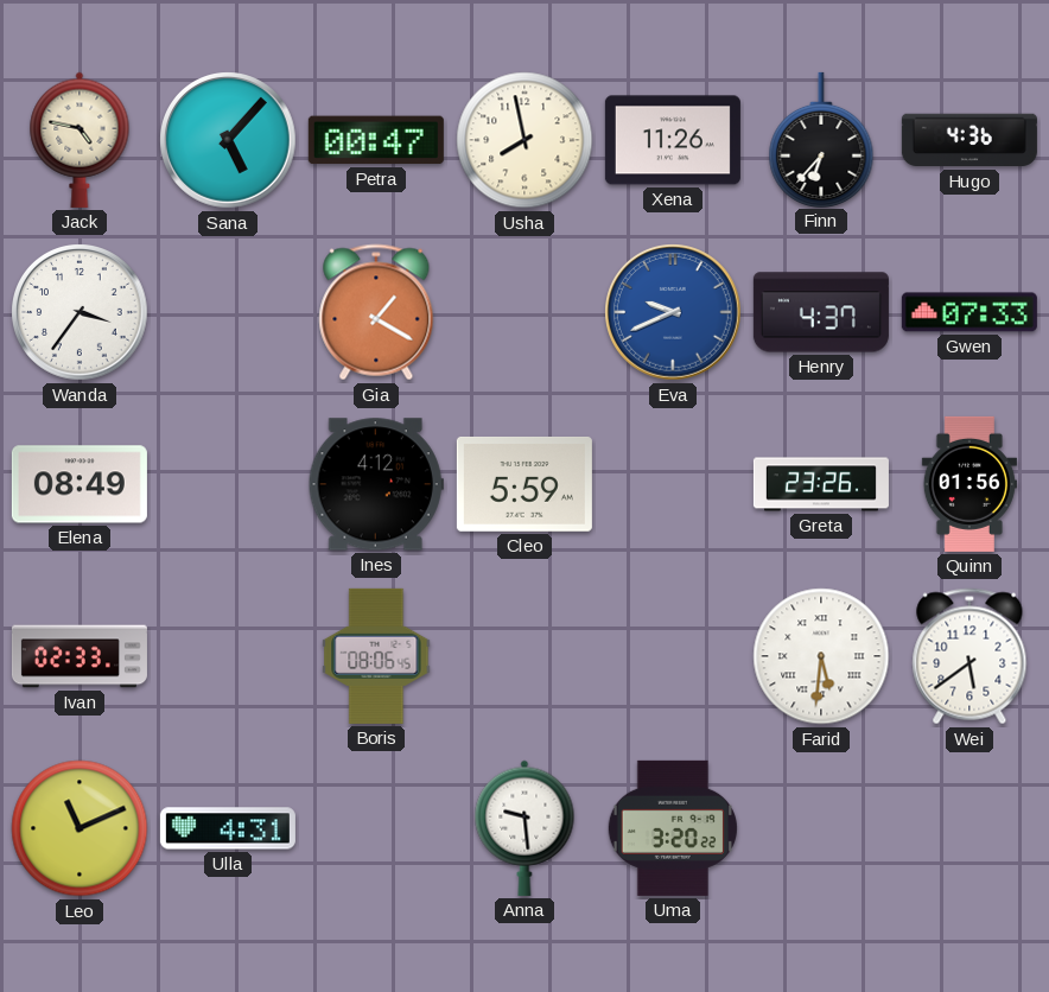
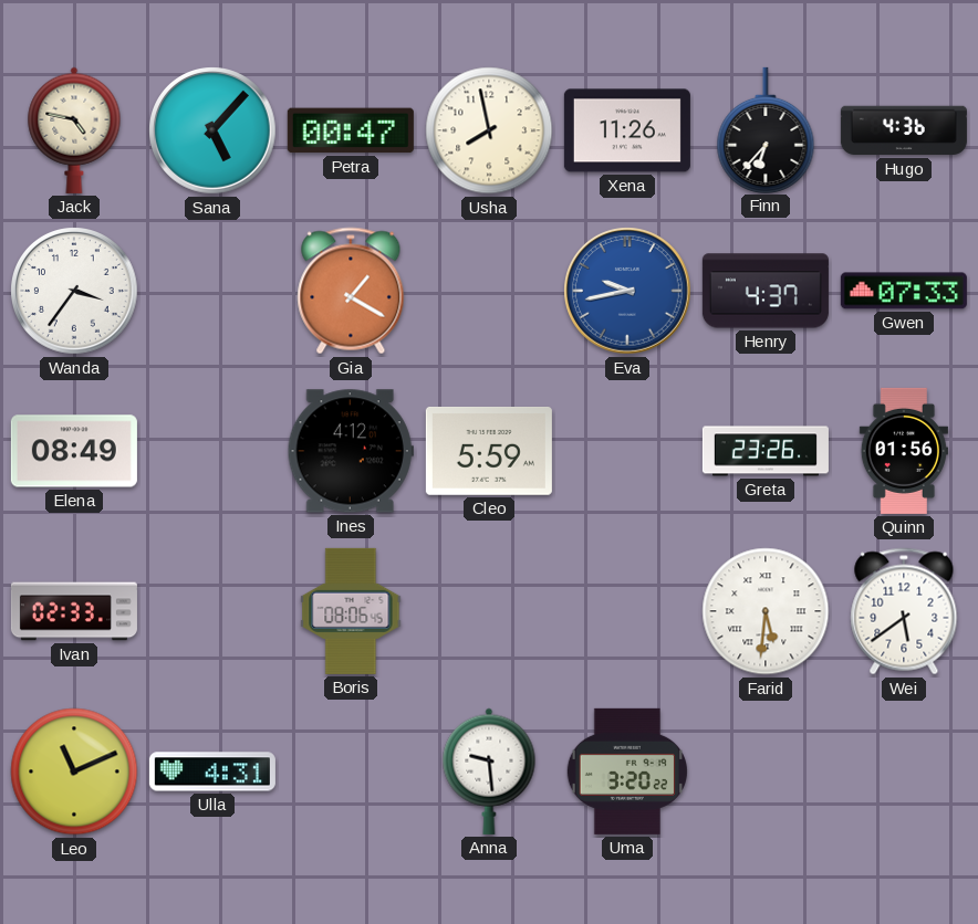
Eva: 9:41 -> 9:43
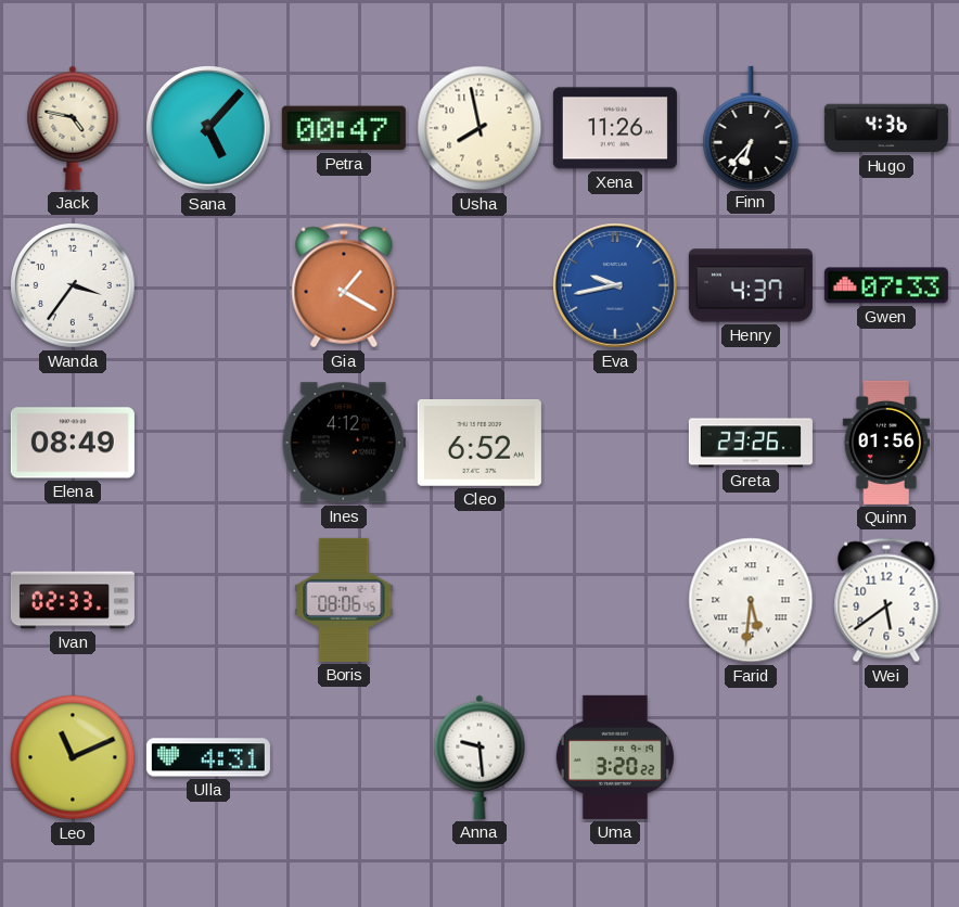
Cleo: 5:59 -> 6:52
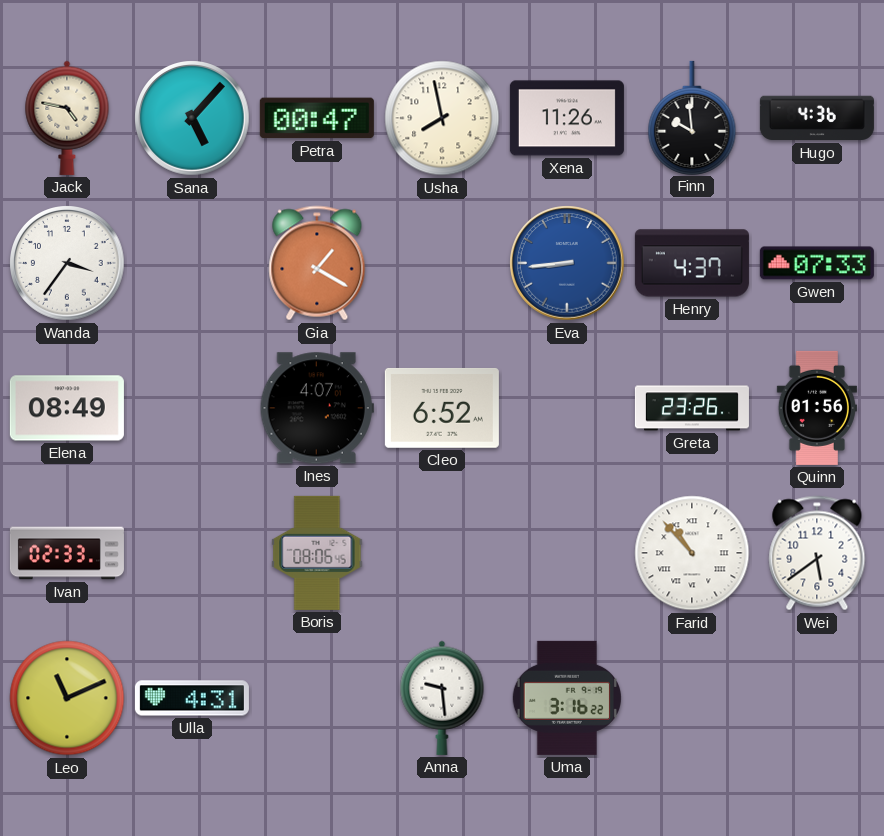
Finn: 6:37 -> 9:59
Eva: 9:43 -> 8:44
Ines: 4:12 -> 4:07
Farid: 5:31 -> 10:53
Uma: 3:20 -> 3:16
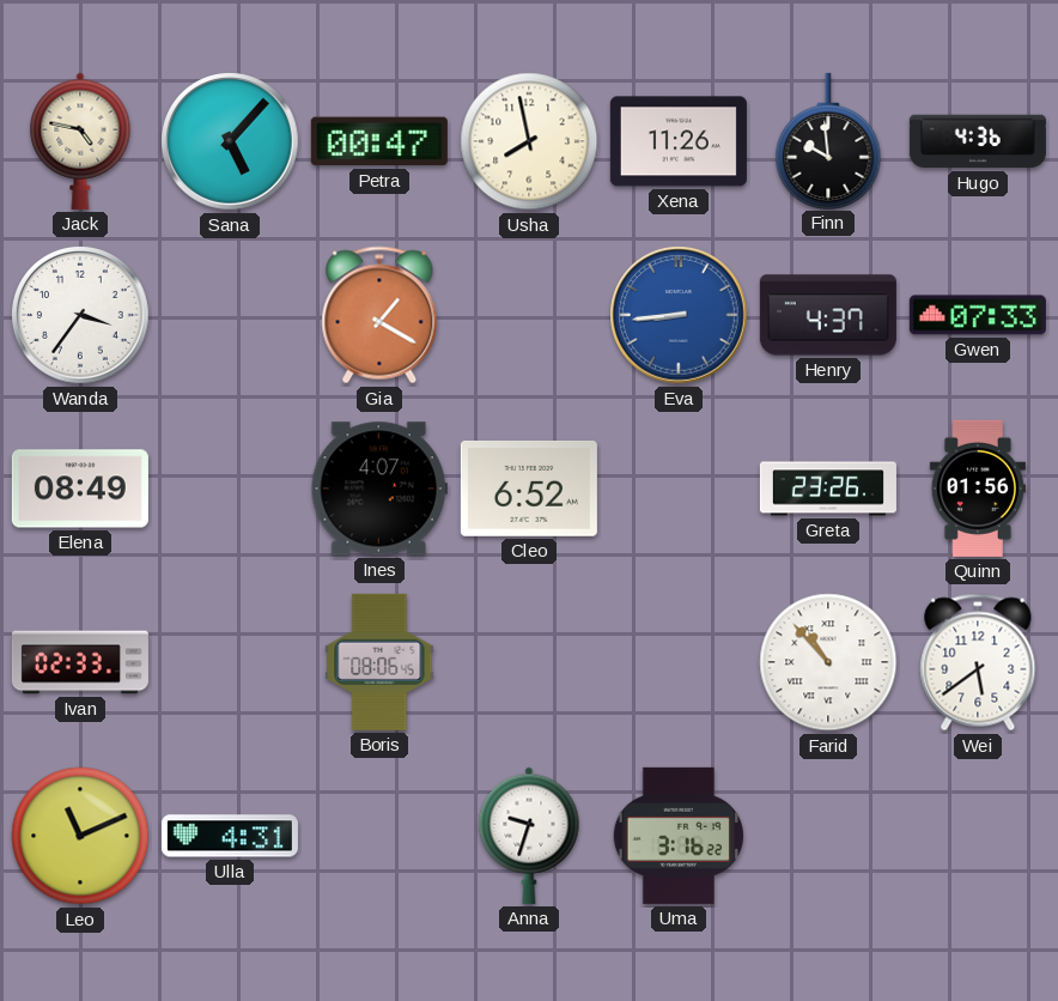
Anna: 9:29 -> 9:33
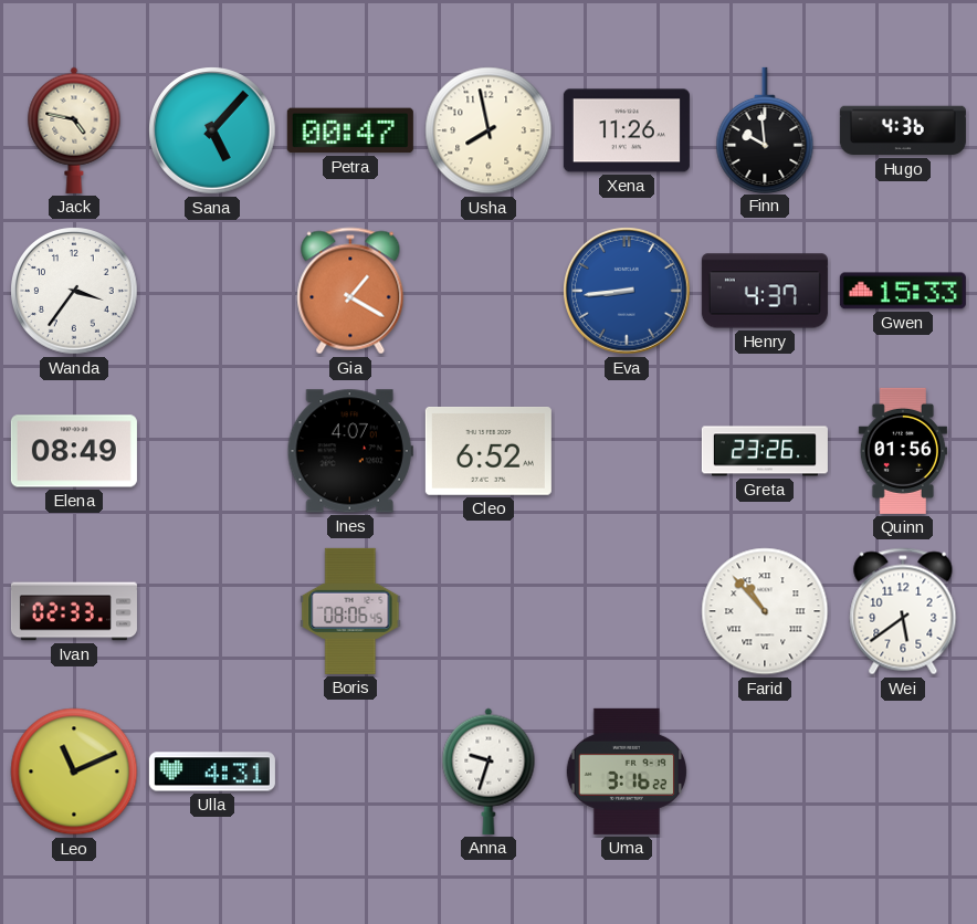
Gwen: 07:33 -> 15:33
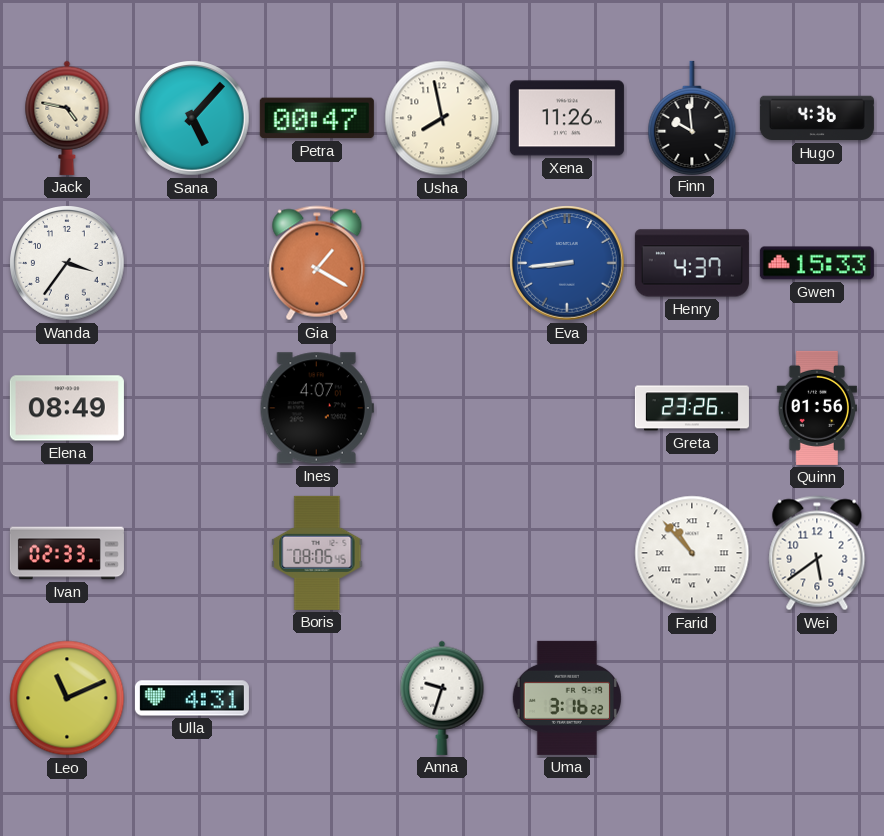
Cleo: 6:52 -> none
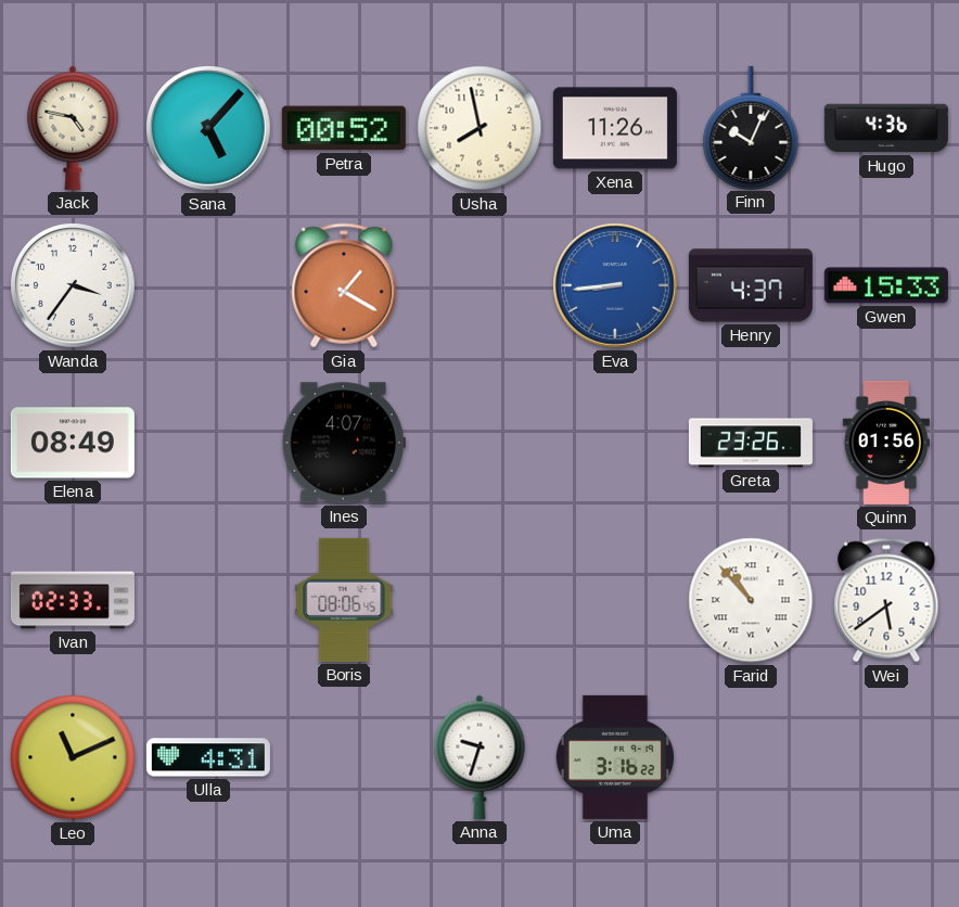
Petra: 00:47 -> 00:52
Finn: 9:59 -> 10:04
